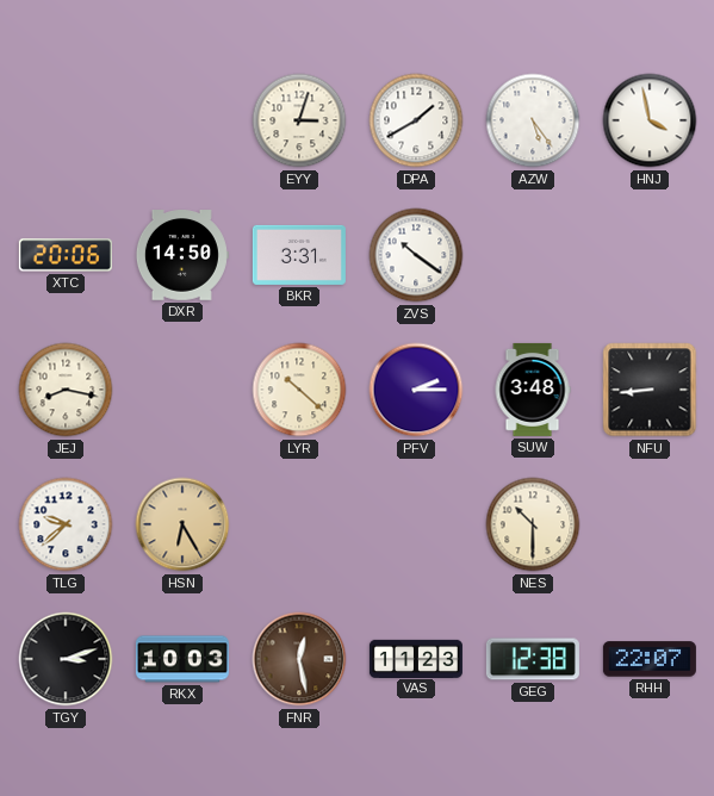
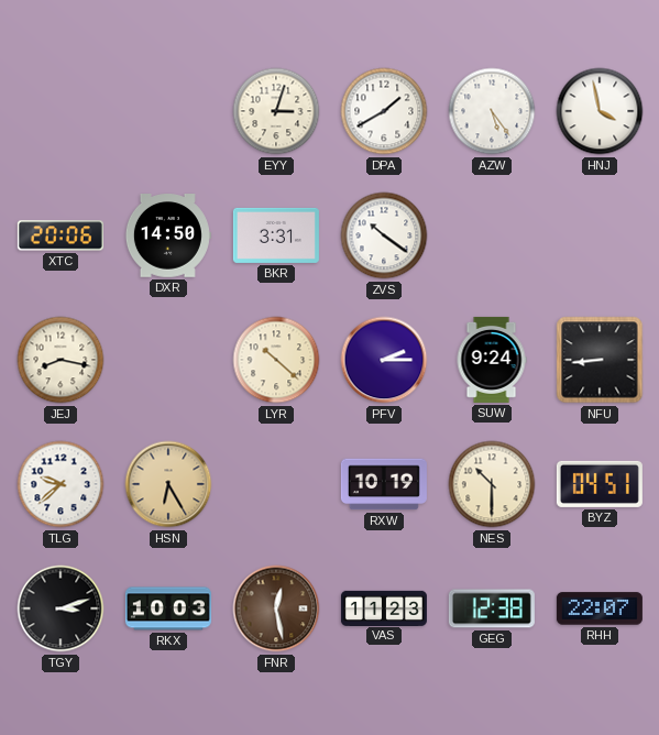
SUW: 3:48 -> 9:24
RXW: none -> 10:19
BYZ: none -> 04:51
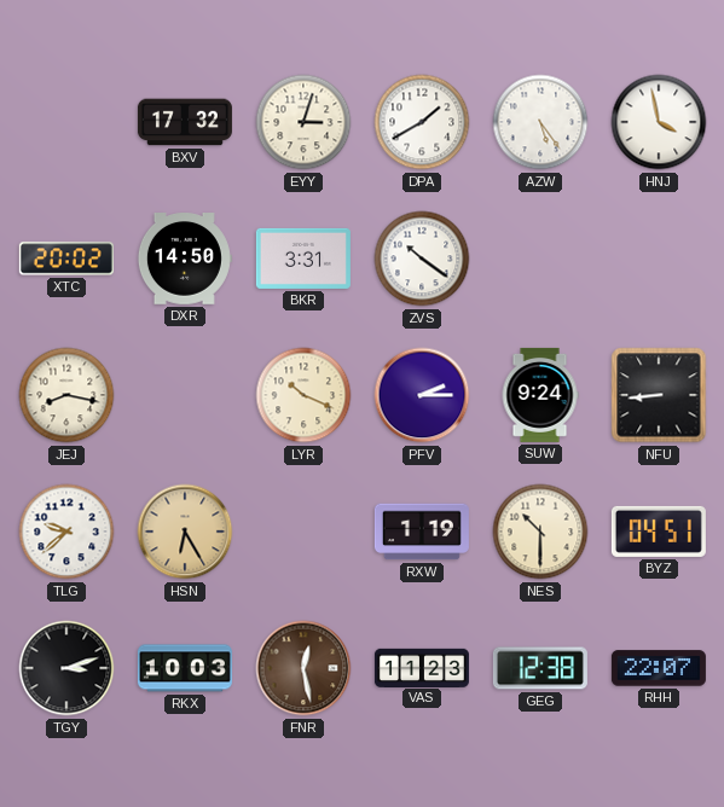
BXV: none -> 17:32
XTC: 20:06 -> 20:02
LYR: 10:22 -> 10:19
RXW: 10:19 -> 1:19
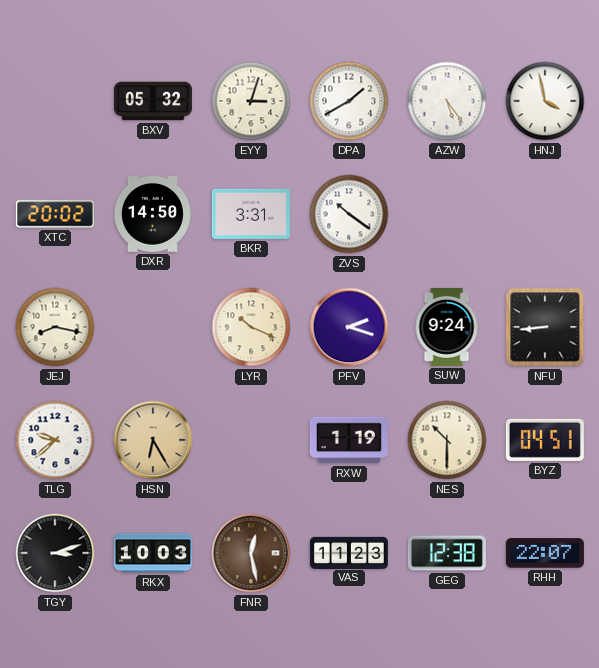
BXV: 17:32 -> 05:32
PFV: 2:15 -> 2:18
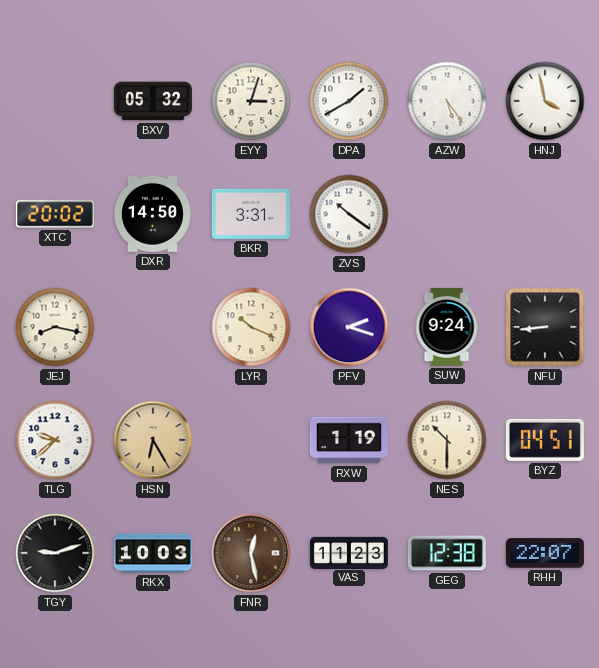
TGY: 3:12 -> 9:12
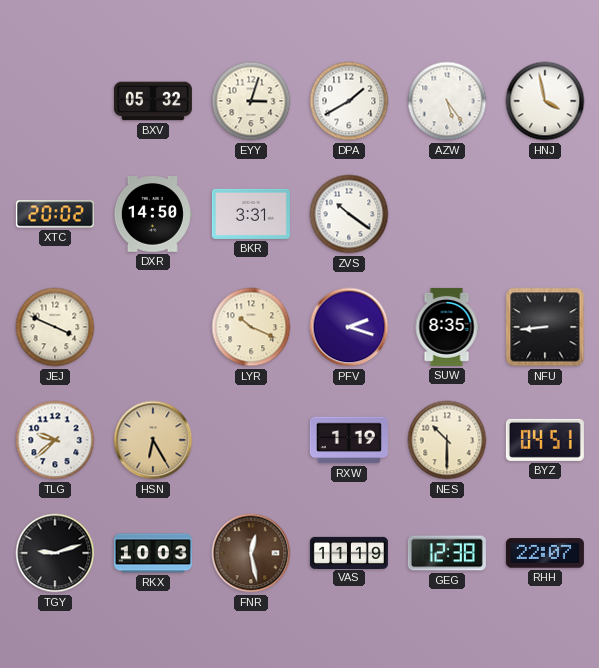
JEJ: 8:17 -> 3:49
SUW: 9:24 -> 8:35
VAS: 11:23 -> 11:19
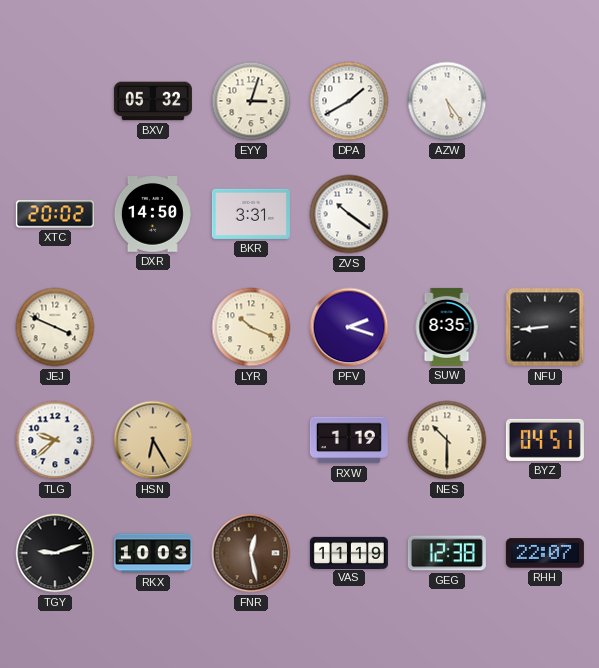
HNJ: 3:58 -> none
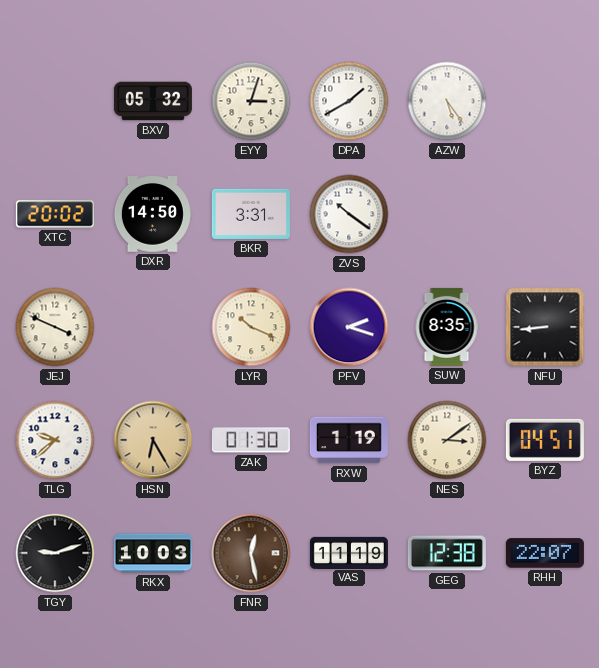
ZAK: none -> 01:30
NES: 10:30 -> 3:09
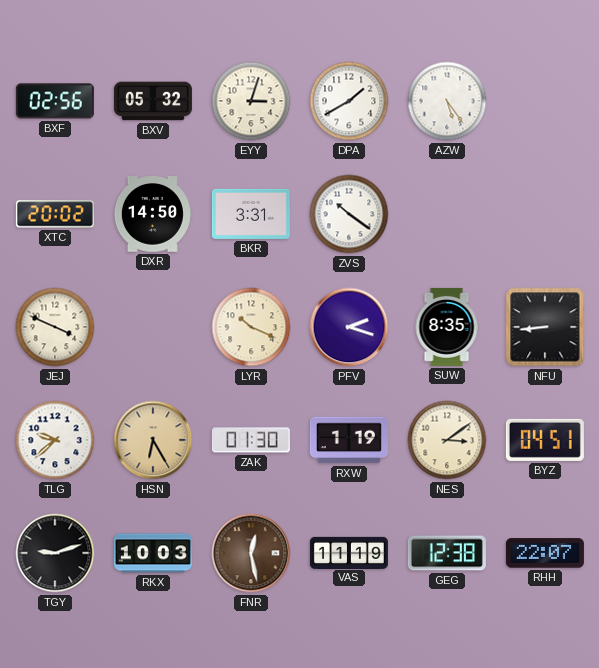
BXF: none -> 02:56
